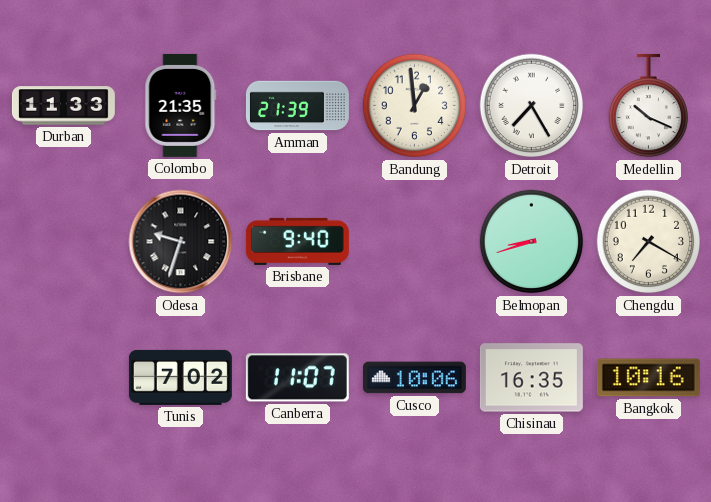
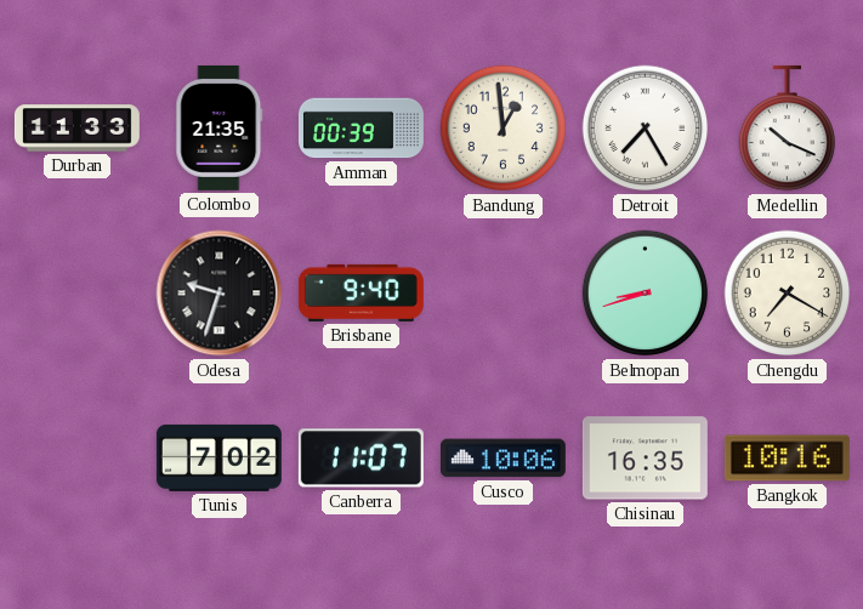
Amman: 21:39 -> 00:39
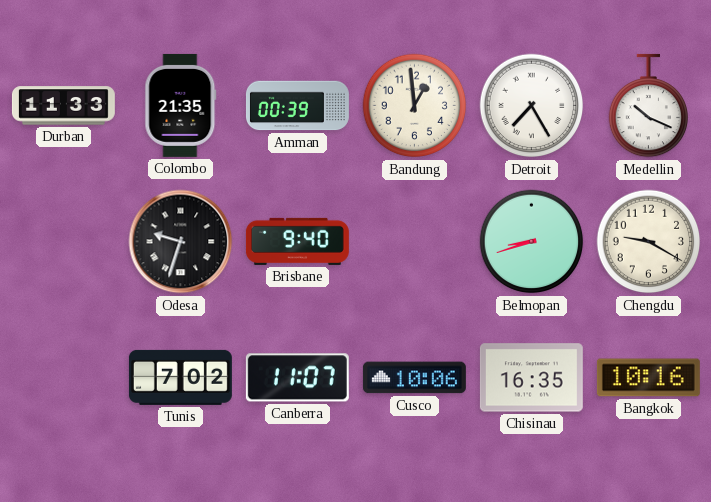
Chengdu: 7:20 -> 9:20
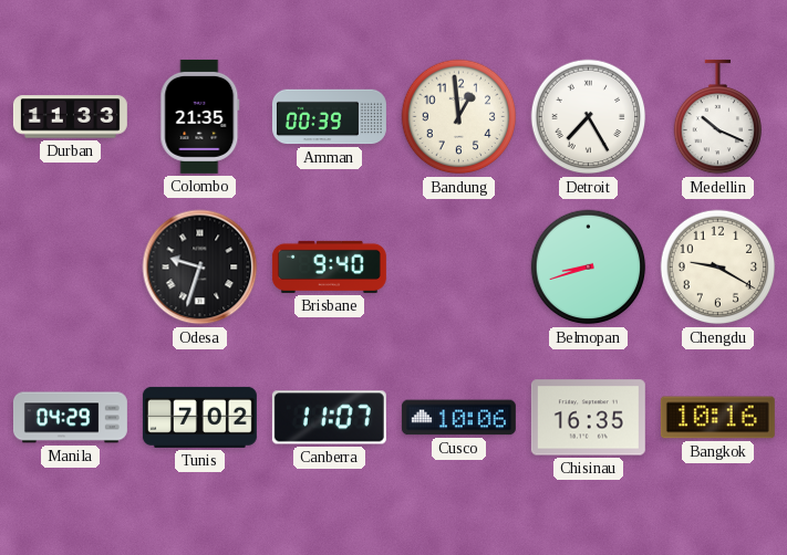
Manila: none -> 04:29
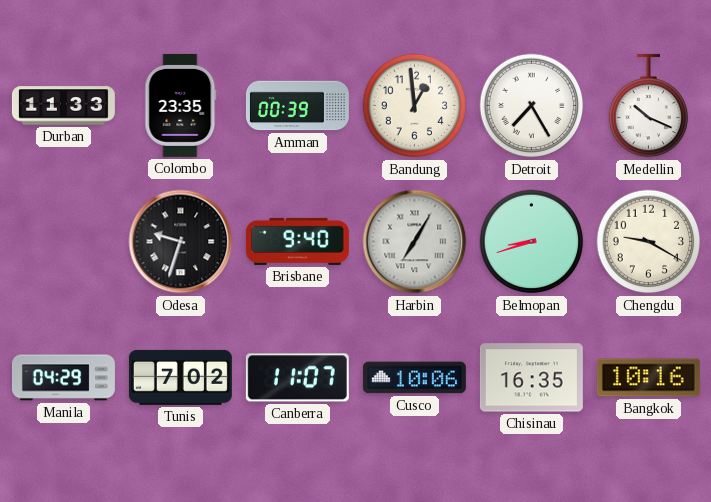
Colombo: 21:35 -> 23:35
Harbin: none -> 7:05
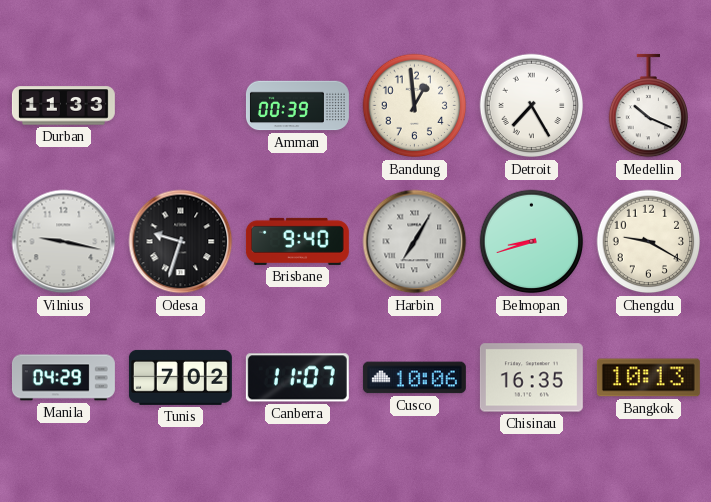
Colombo: 23:35 -> none
Vilnius: none -> 9:17
Bangkok: 10:16 -> 10:13
